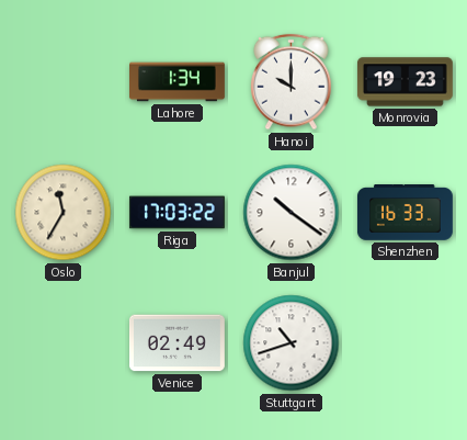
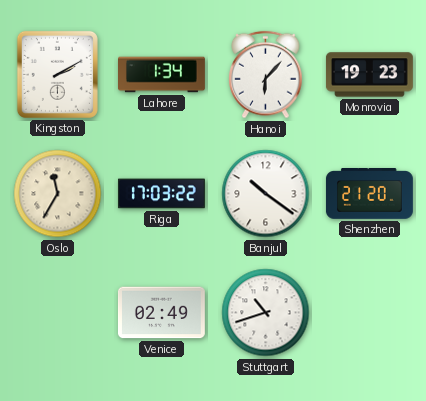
Kingston: none -> 2:10
Hanoi: 10:00 -> 6:07
Shenzhen: 16:33 -> 21:20
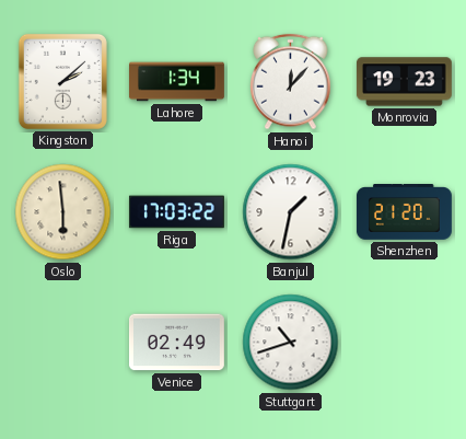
Kingston: 2:10 -> 2:08
Hanoi: 6:07 -> 12:07
Oslo: 11:35 -> 5:59
Banjul: 10:21 -> 1:32
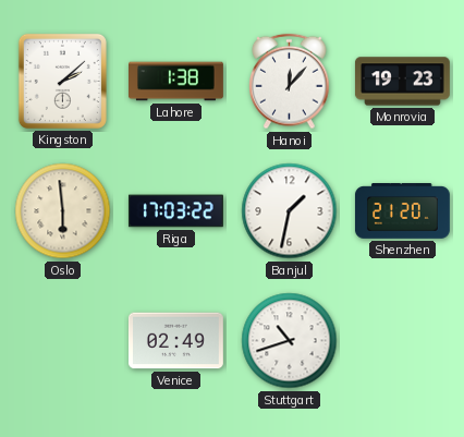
Lahore: 1:34 -> 1:38
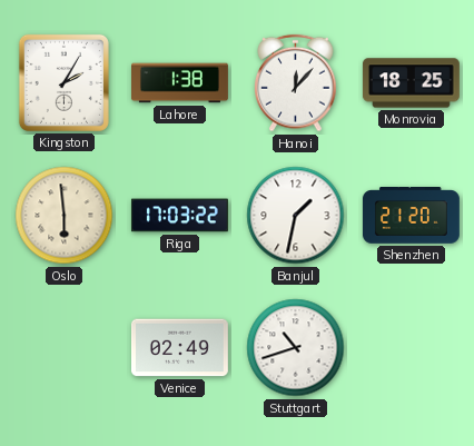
Kingston: 2:08 -> 2:05
Monrovia: 19:23 -> 18:25
